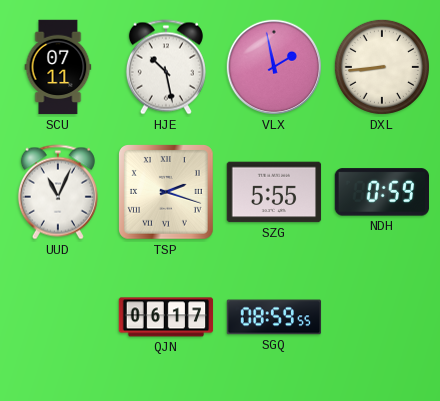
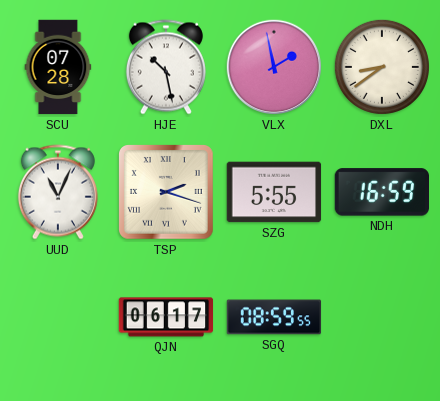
SCU: 07:11 -> 07:28
DXL: 8:44 -> 8:39
NDH: 0:59 -> 16:59
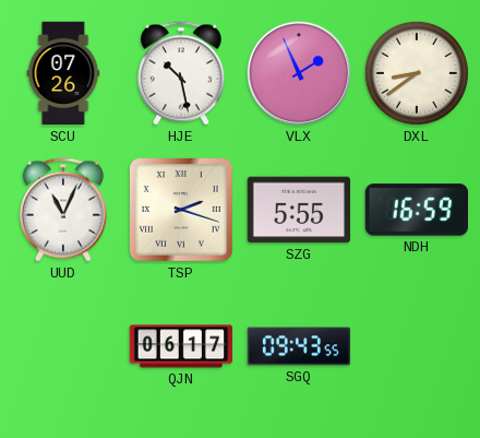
SCU: 07:28 -> 07:26
VLX: 1:58 -> 1:56
SGQ: 08:59 -> 09:43
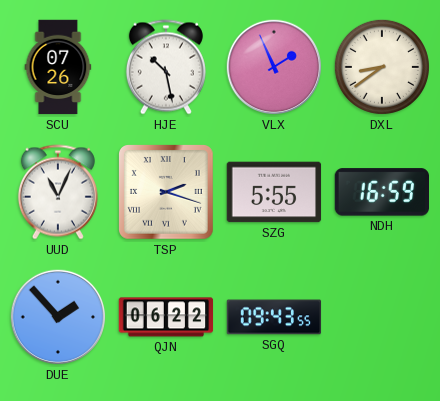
DUE: none -> 1:53
QJN: 06:17 -> 06:22
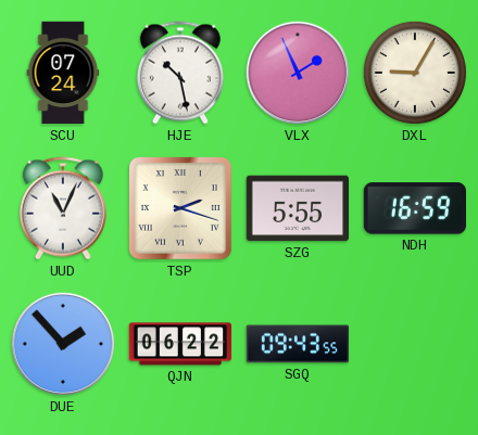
SCU: 07:26 -> 07:24
DXL: 8:39 -> 9:05
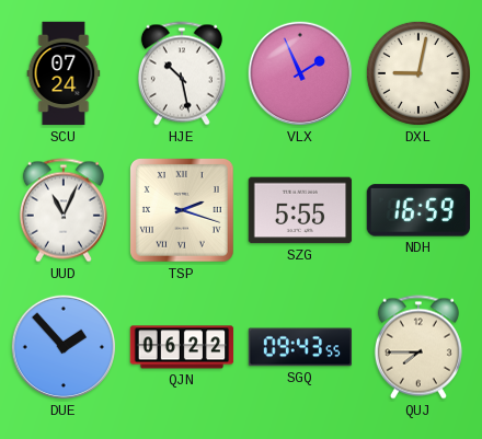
DXL: 9:05 -> 9:02
QUJ: none -> 7:45
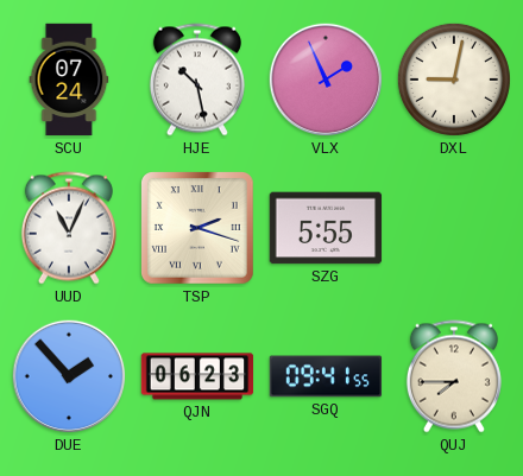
NDH: 16:59 -> none
QJN: 06:22 -> 06:23
SGQ: 09:43 -> 09:41
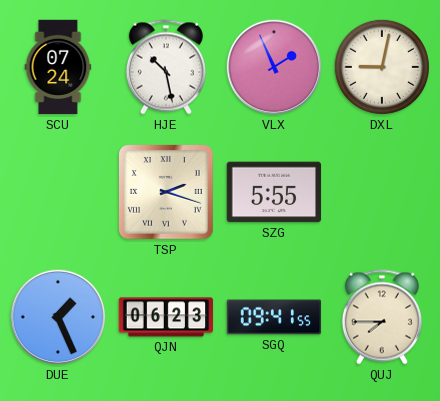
UUD: 11:04 -> none
DUE: 1:53 -> 1:26
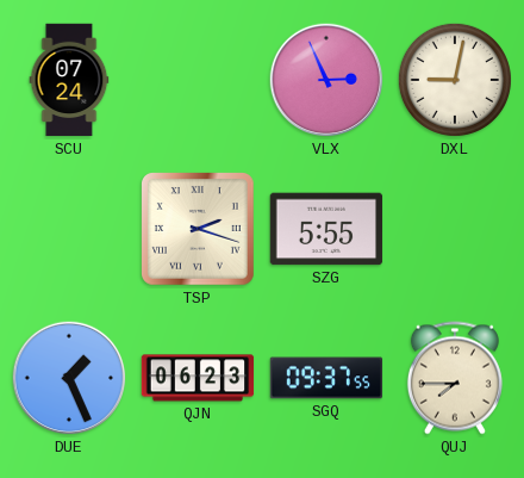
HJE: 10:28 -> none
VLX: 1:56 -> 2:56
SGQ: 09:41 -> 09:37
